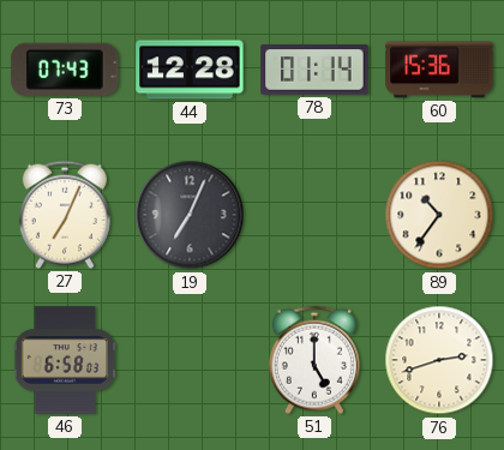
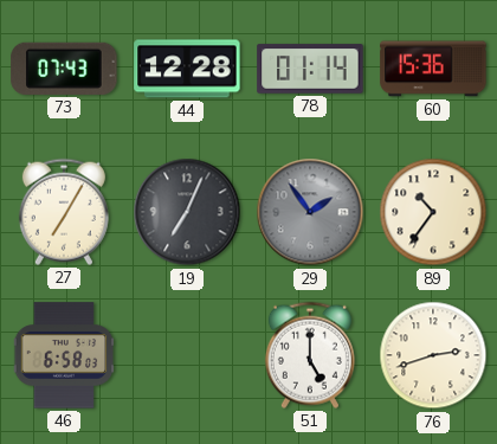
27: 7:04 -> 7:05
29: none -> 1:54
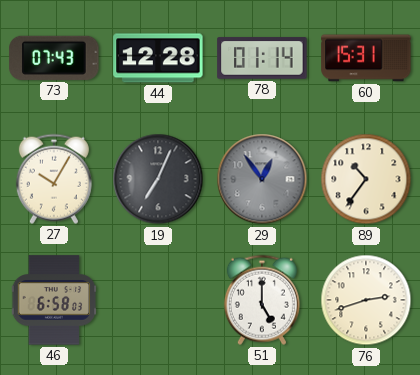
60: 15:36 -> 15:31
27: 7:05 -> 10:05
29: 1:54 -> 12:54
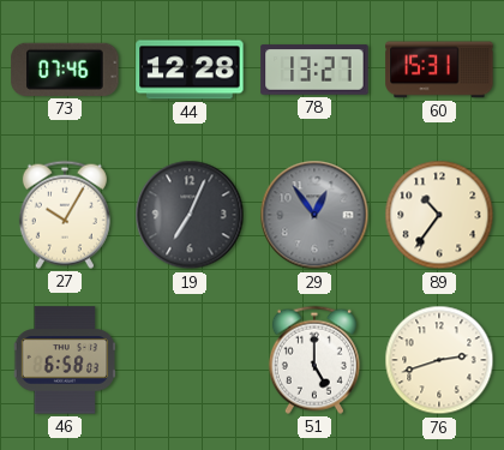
73: 07:43 -> 07:46
78: 01:14 -> 13:27
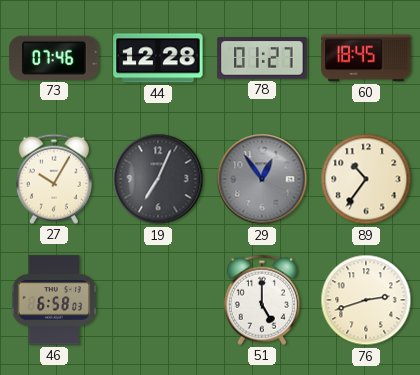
78: 13:27 -> 01:27
60: 15:31 -> 18:45
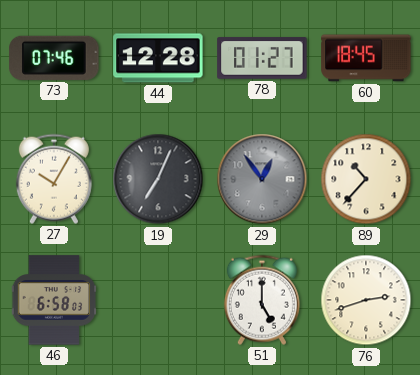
89: 10:36 -> 10:37
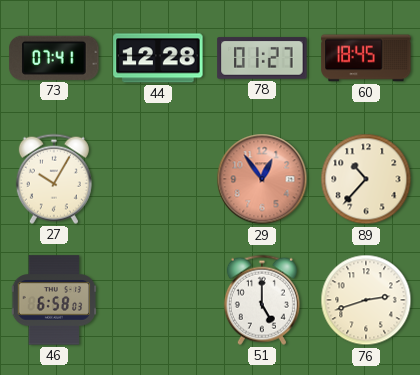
73: 07:46 -> 07:41
19: 7:04 -> none
29 dial: grey -> salmon
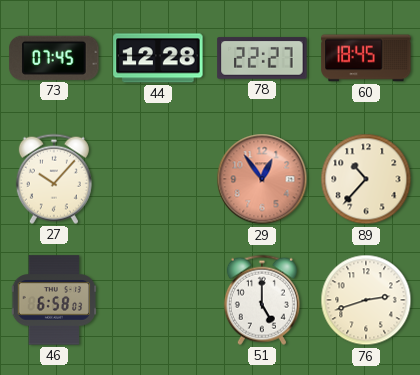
73: 07:41 -> 07:45
78: 01:27 -> 22:27
27: 10:05 -> 10:07
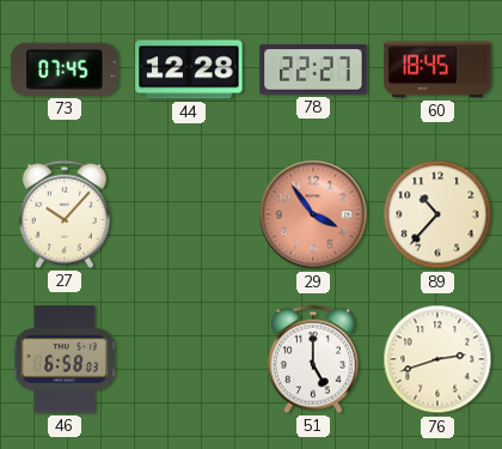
29: 12:54 -> 3:54
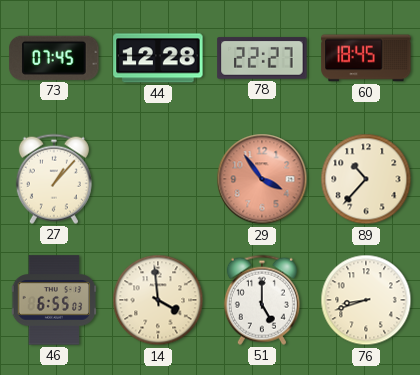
27: 10:07 -> 1:07
46: 6:58 -> 6:55
14: none -> 3:59
76: 2:42 -> 8:42
